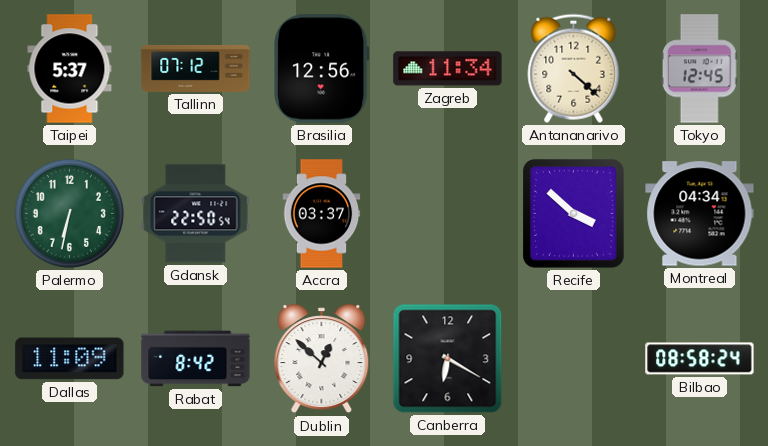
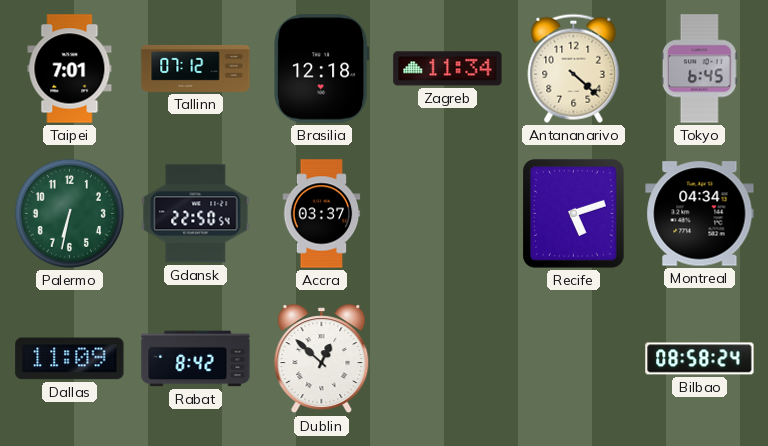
Taipei: 5:37 -> 7:01
Brasilia: 12:56 -> 12:18
Tokyo: 12:45 -> 6:45
Recife: 3:52 -> 5:12
Canberra: 6:20 -> none
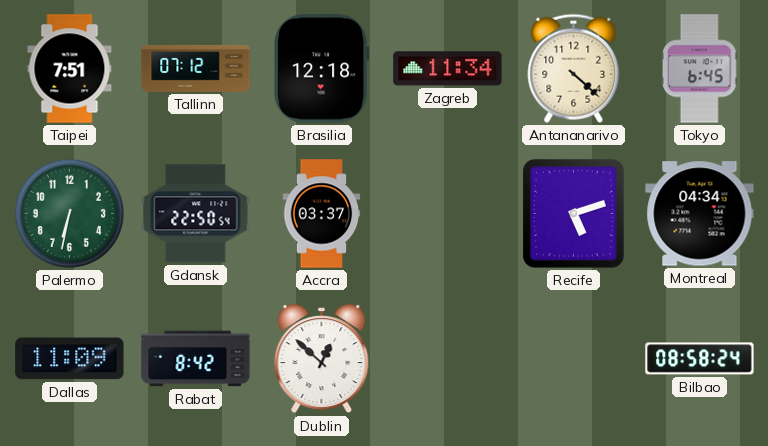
Taipei: 7:01 -> 7:51
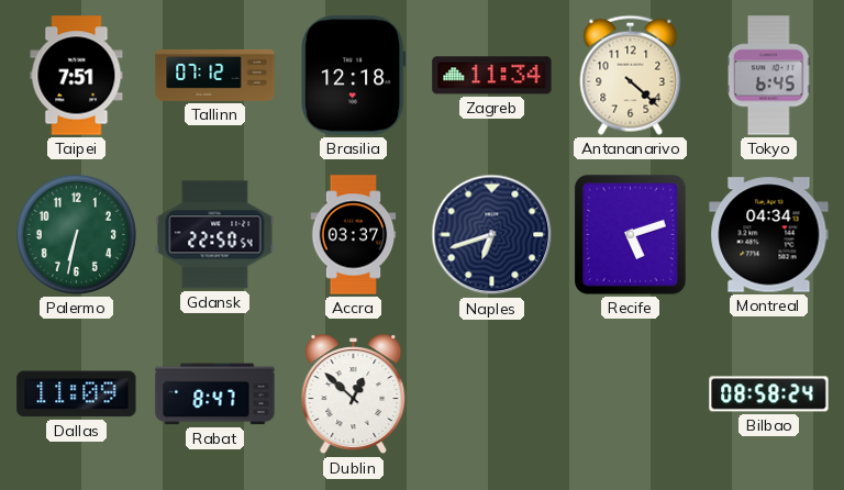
Naples: none -> 6:42
Rabat: 8:42 -> 8:47
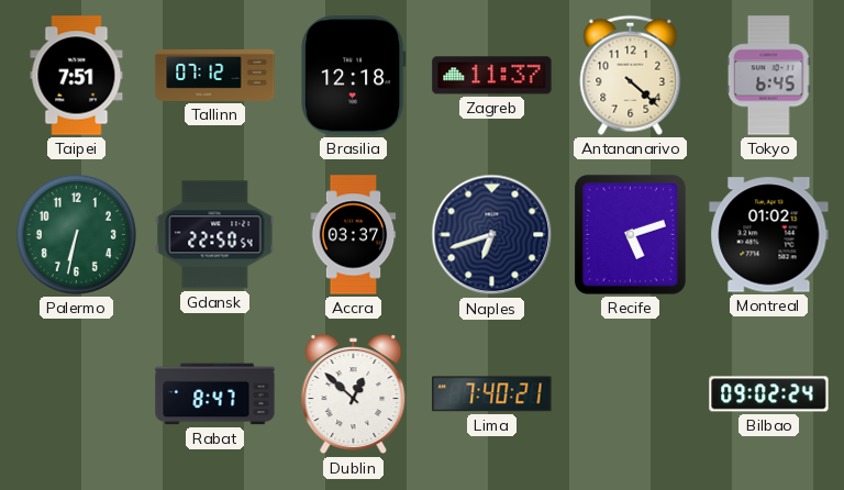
Zagreb: 11:34 -> 11:37
Montreal: 04:34 -> 01:02
Dallas: 11:09 -> none
Lima: none -> 7:40
Bilbao: 08:58 -> 09:02
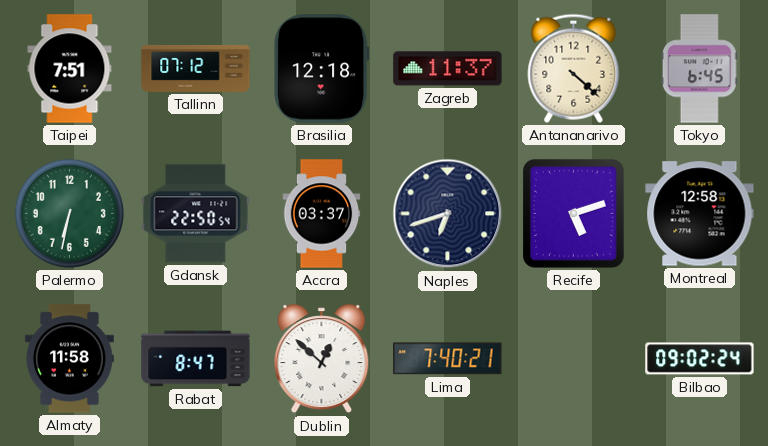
Montreal: 01:02 -> 12:58
Almaty: none -> 11:58
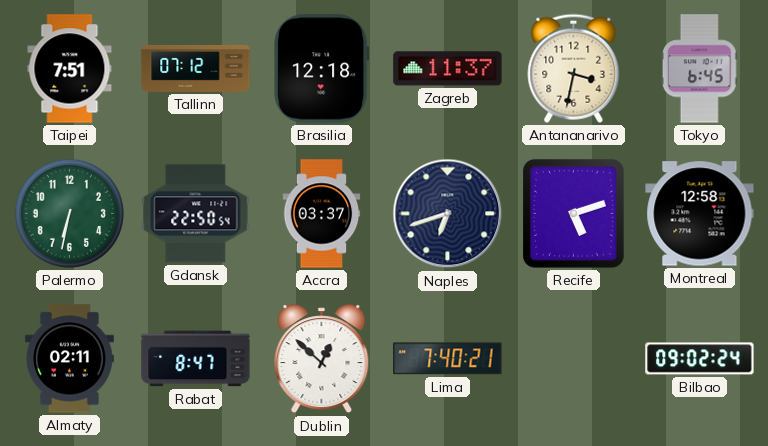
Antananarivo: 4:22 -> 3:32
Almaty: 11:58 -> 02:11
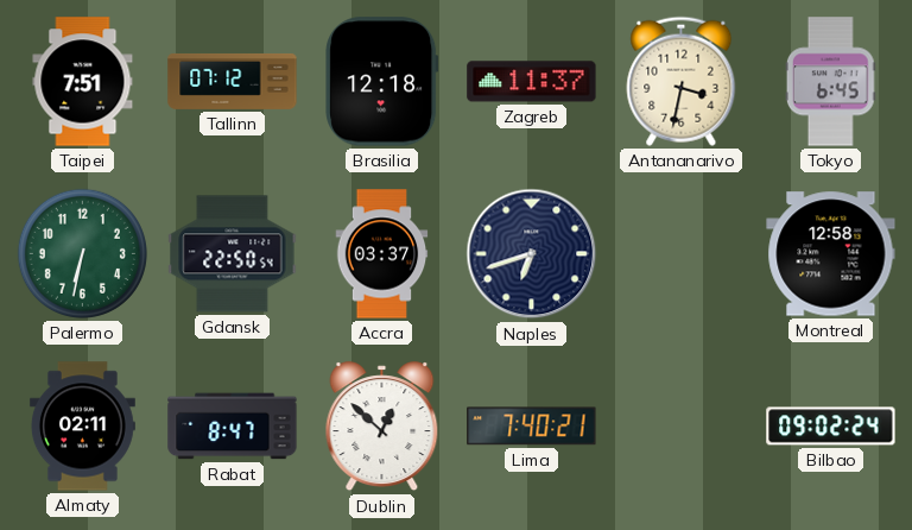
Recife: 5:12 -> none
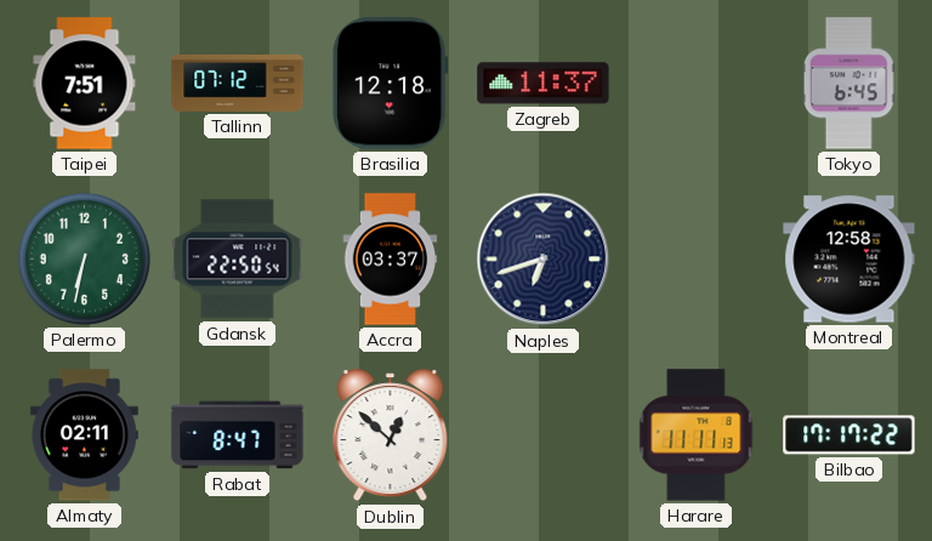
Antananarivo: 3:32 -> none
Lima: 7:40 -> none
Harare: none -> 11:11
Bilbao: 09:02 -> 17:17
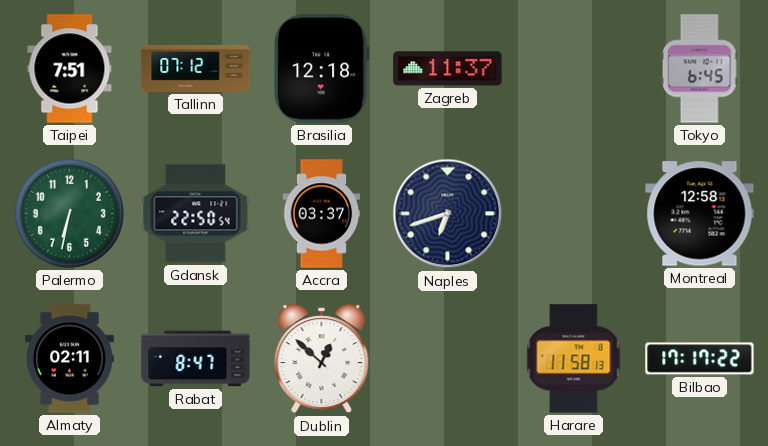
Harare: 11:11 -> 11:58
